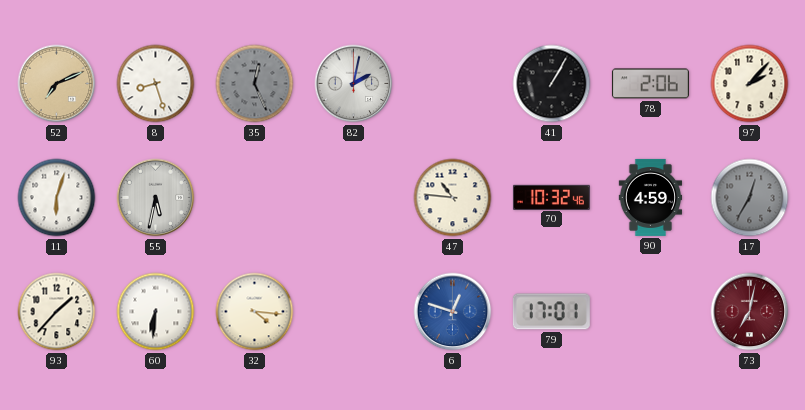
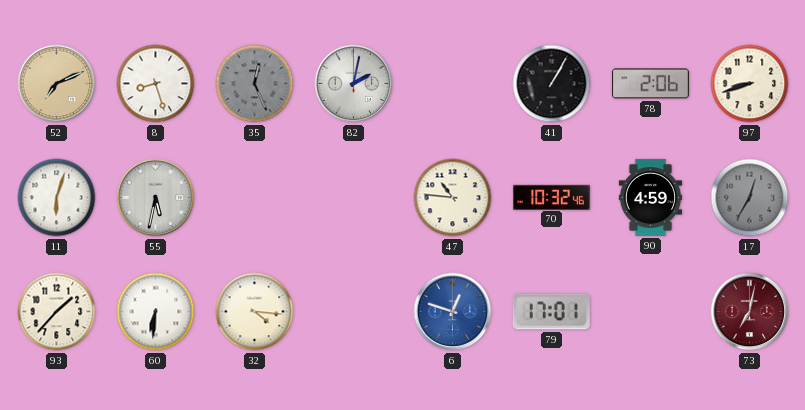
97: 2:07 -> 8:42
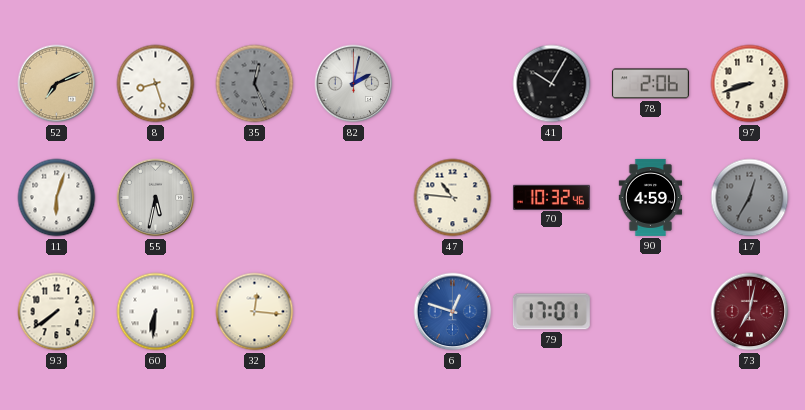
41: 1:05 -> 10:05
93: 1:37 -> 7:39
32: 4:16 -> 12:16
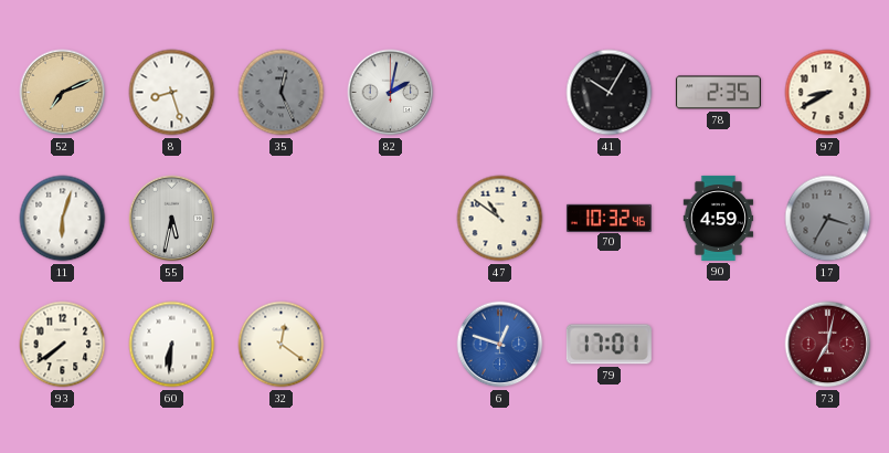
78: 2:06 -> 2:35
97: 8:42 -> 8:40
47: 10:46 -> 10:51
17: 12:35 -> 3:35
32: 12:16 -> 12:21
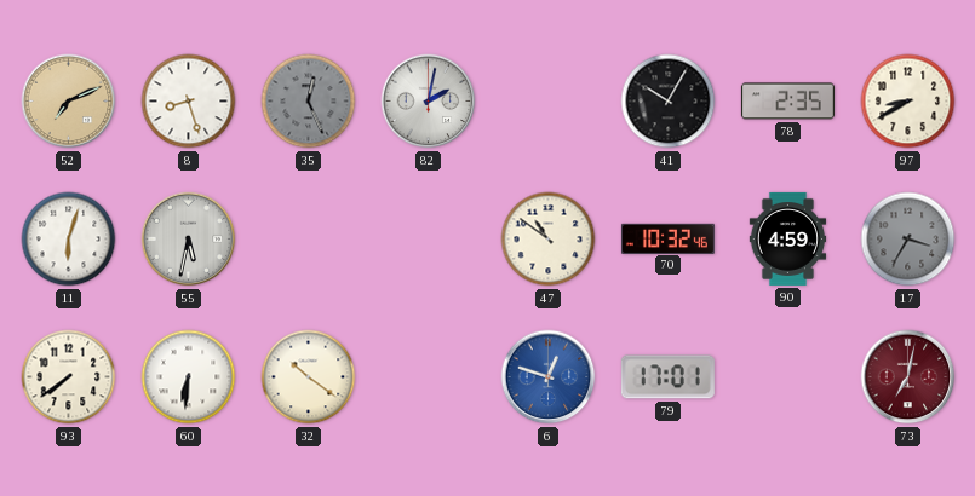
32: 12:21 -> 10:21
